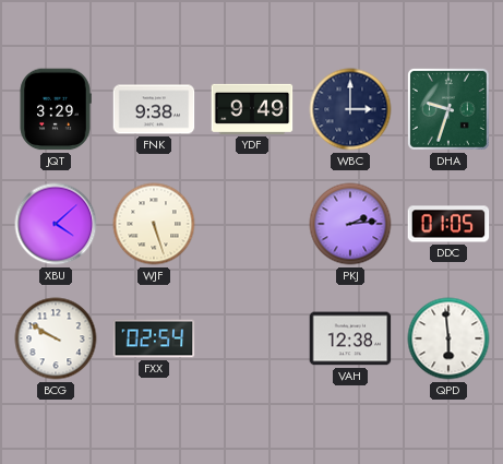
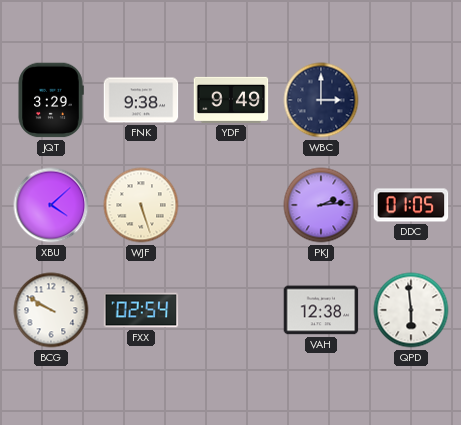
DHA: 9:33 -> none
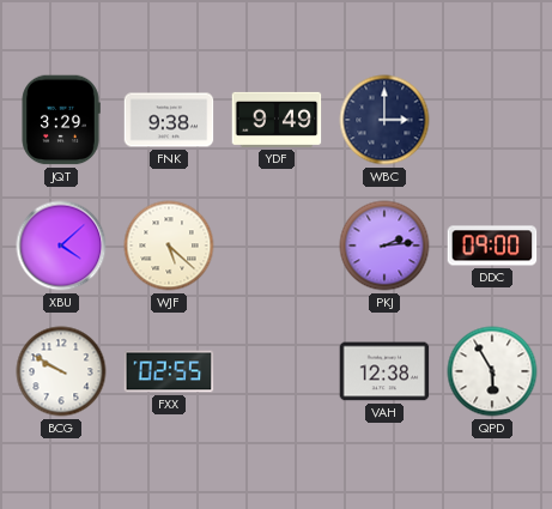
WJF: 5:27 -> 5:22
DDC: 01:05 -> 09:00
FXX: 02:54 -> 02:55
QPD: 5:59 -> 5:55
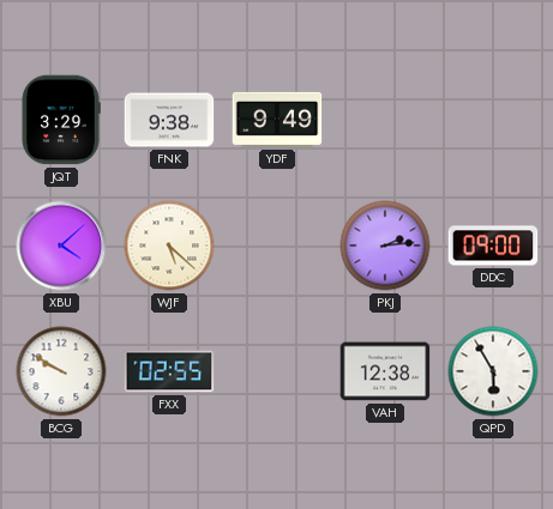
WBC: 3:00 -> none
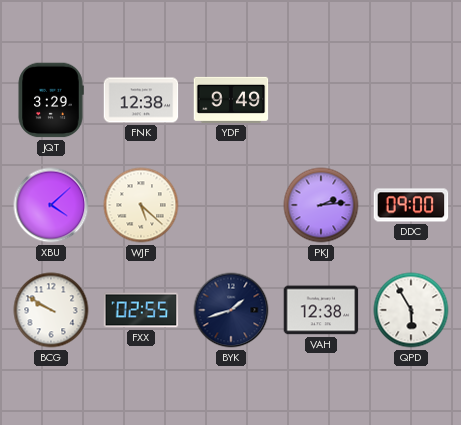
FNK: 9:38 -> 12:38
BYK: none -> 1:42
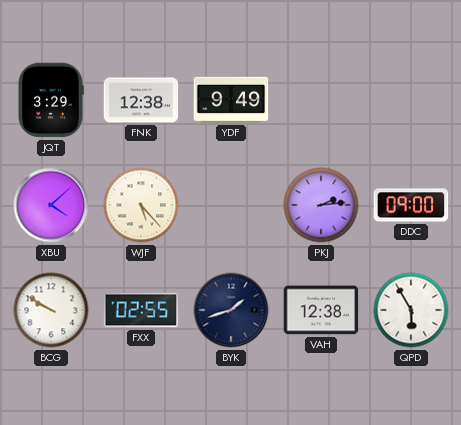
WJF: 5:22 -> 5:23
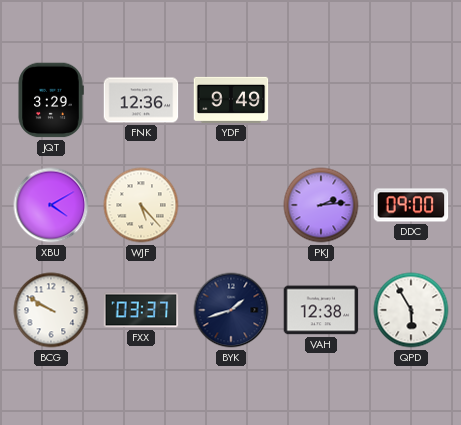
FNK: 12:38 -> 12:36
XBU: 4:08 -> 4:10
FXX: 02:55 -> 03:37
